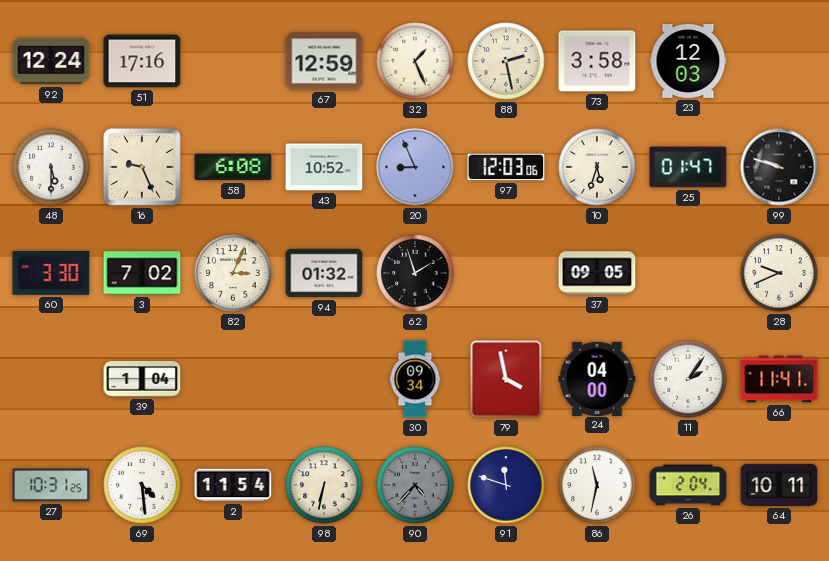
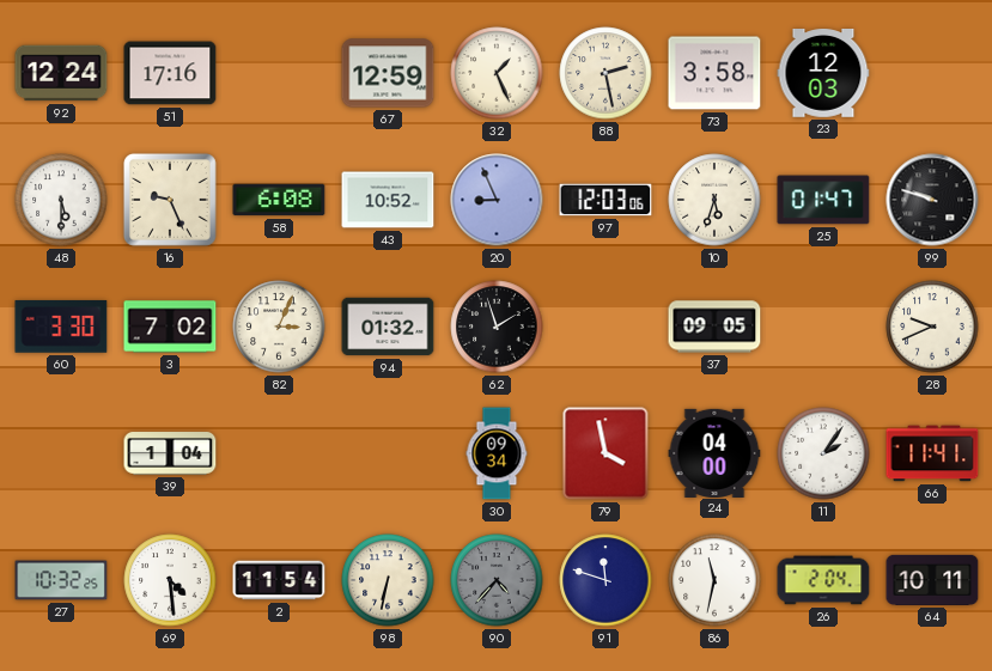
27: 10:31 -> 10:32
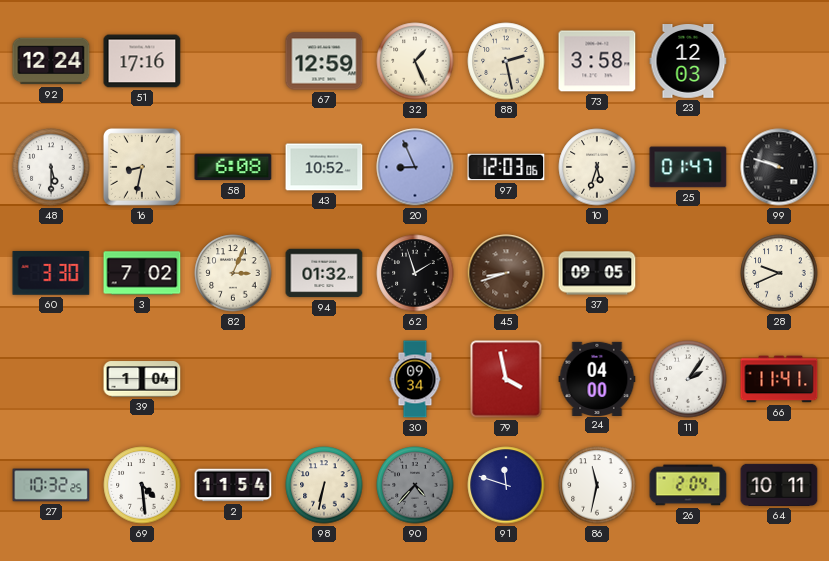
16: 9:26 -> 8:32
45: none -> 8:42
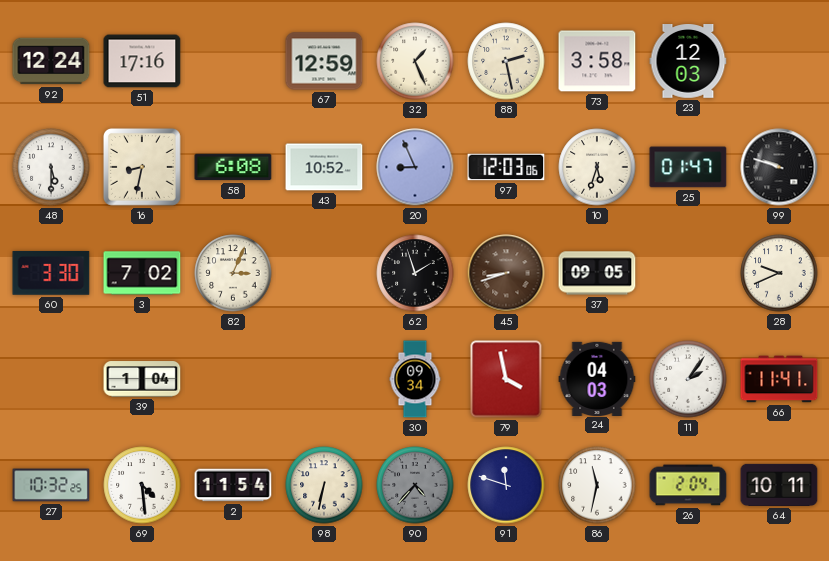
94: 01:32 -> none
24: 04:00 -> 04:03
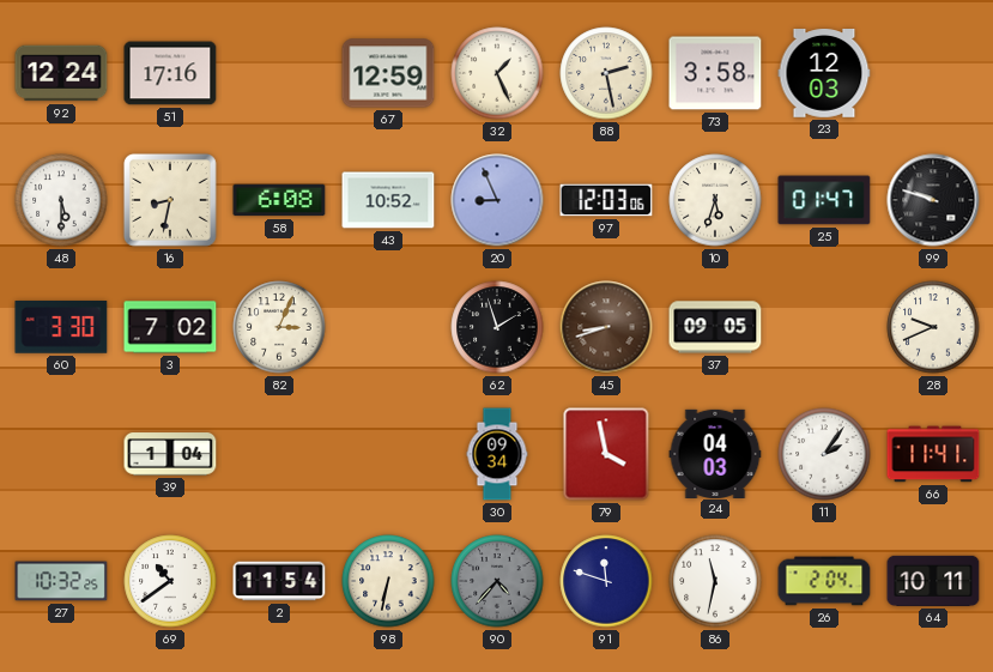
69: 4:29 -> 10:39
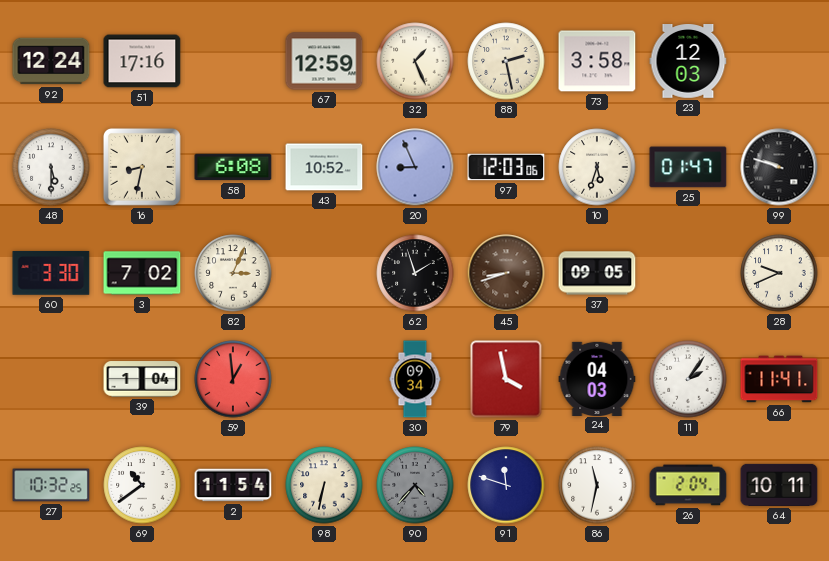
59: none -> 12:59
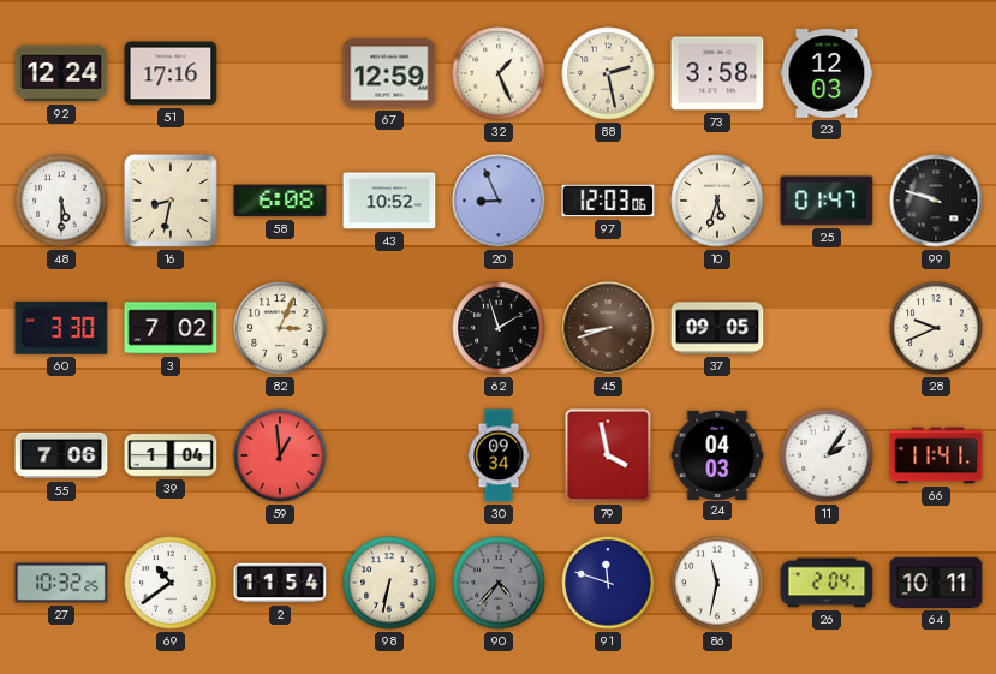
55: none -> 7:06
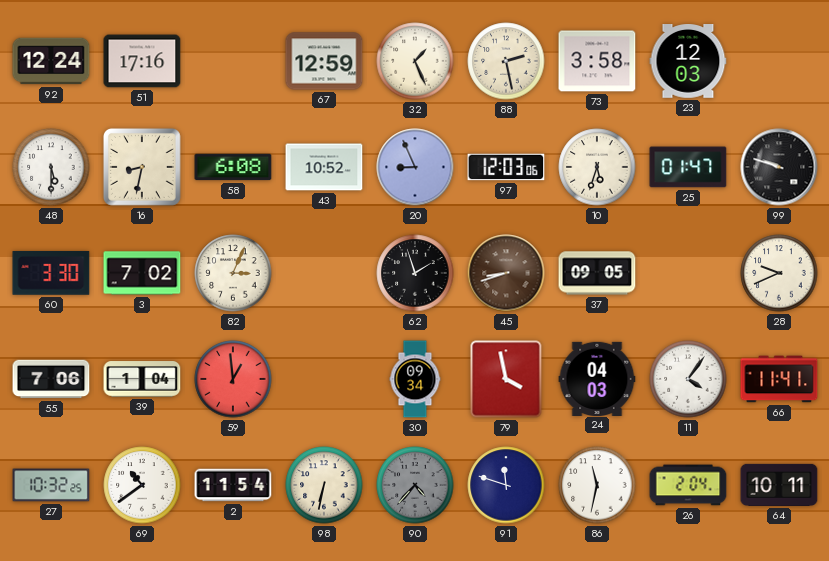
11: 2:06 -> 4:06
